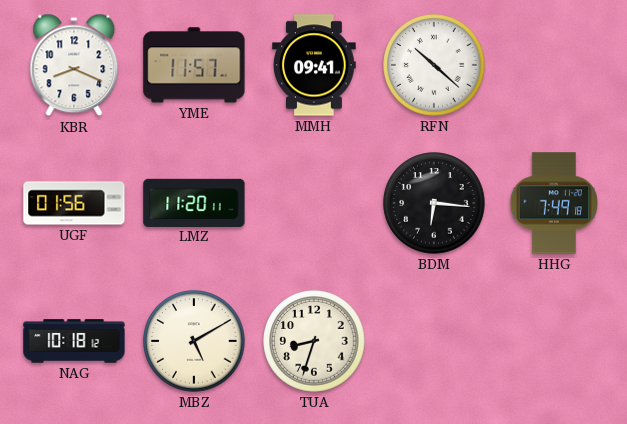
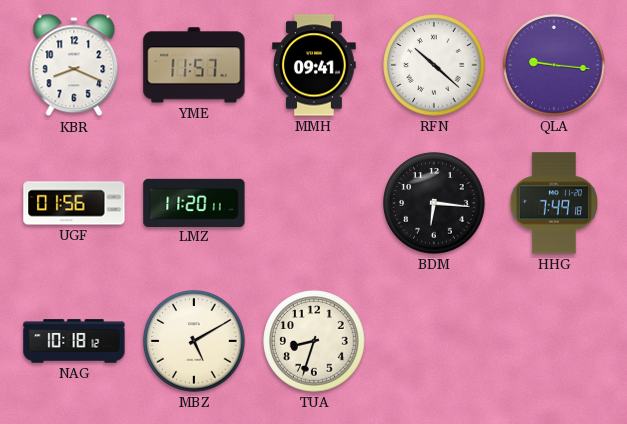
QLA: none -> 9:16
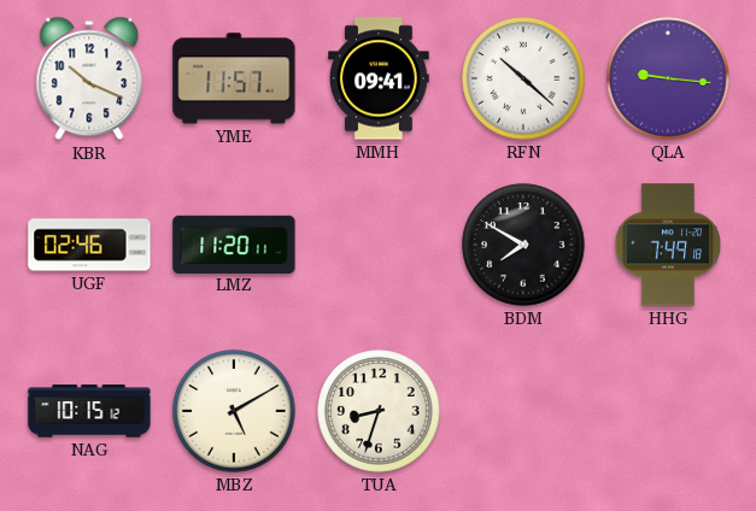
KBR: 8:19 -> 10:19
UGF: 01:56 -> 02:46
BDM: 6:16 -> 7:50
NAG: 10:18 -> 10:15
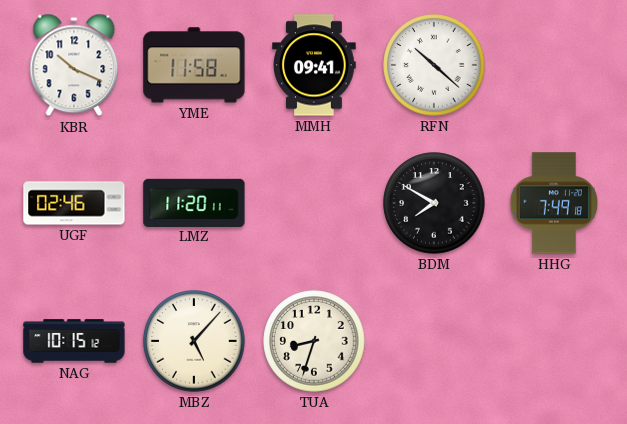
YME: 11:57 -> 11:58
QLA: 9:16 -> none
MBZ: 5:10 -> 5:07
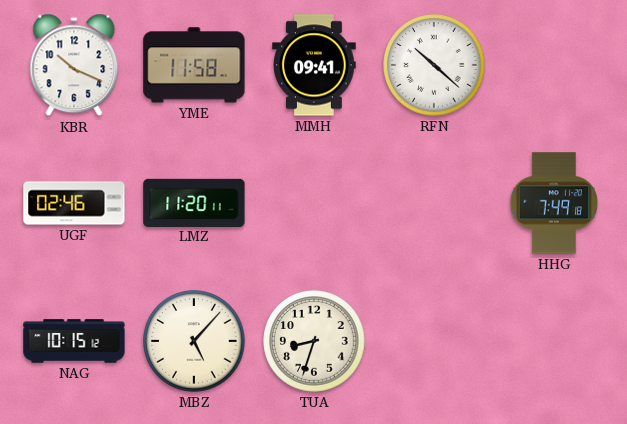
BDM: 7:50 -> none
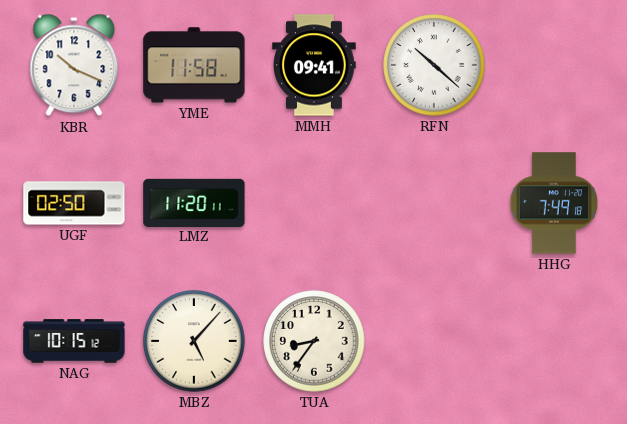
UGF: 02:46 -> 02:50
TUA: 8:33 -> 8:36
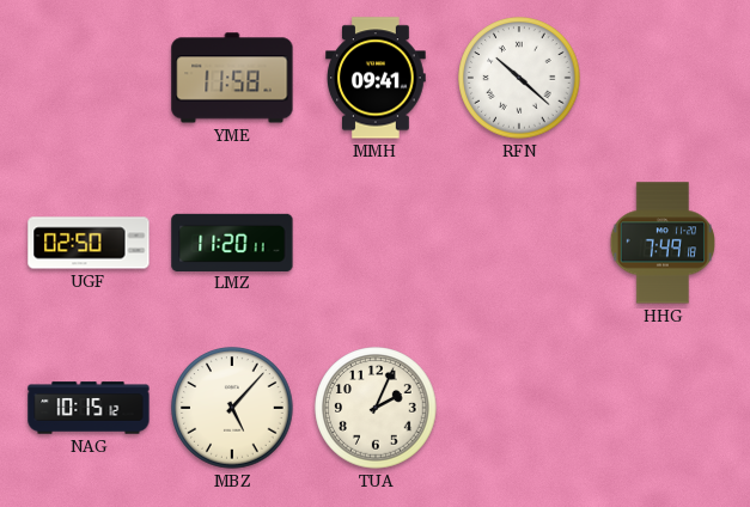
KBR: 10:19 -> none
TUA: 8:36 -> 2:04
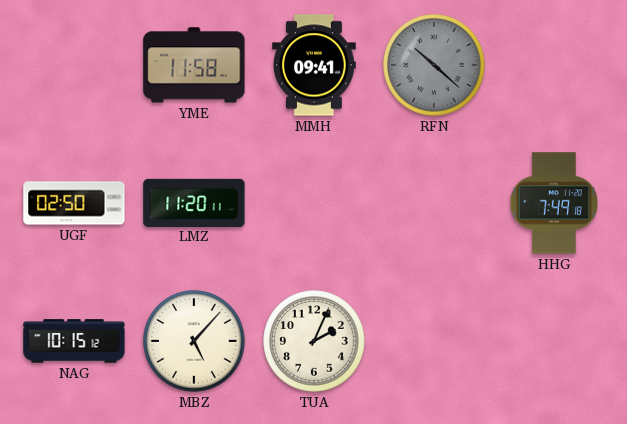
RFN dial: white -> grey
